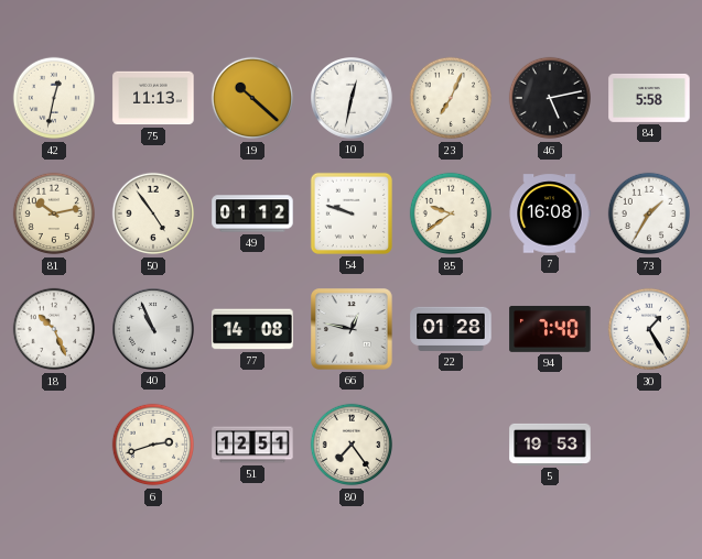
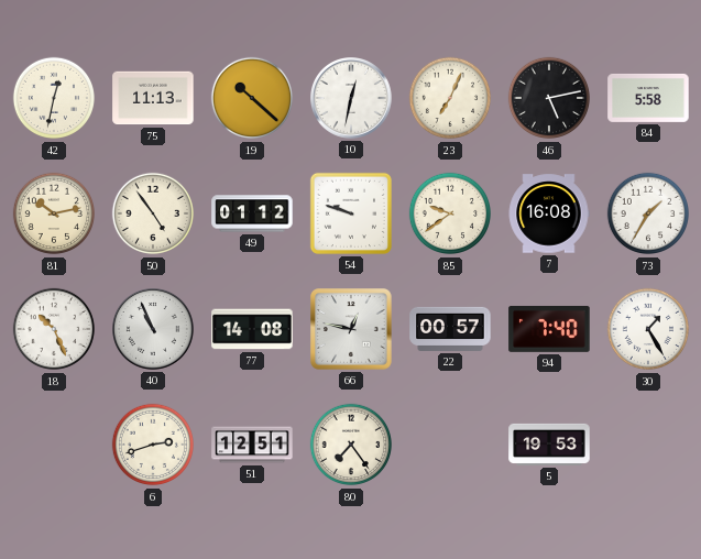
22: 01:28 -> 00:57
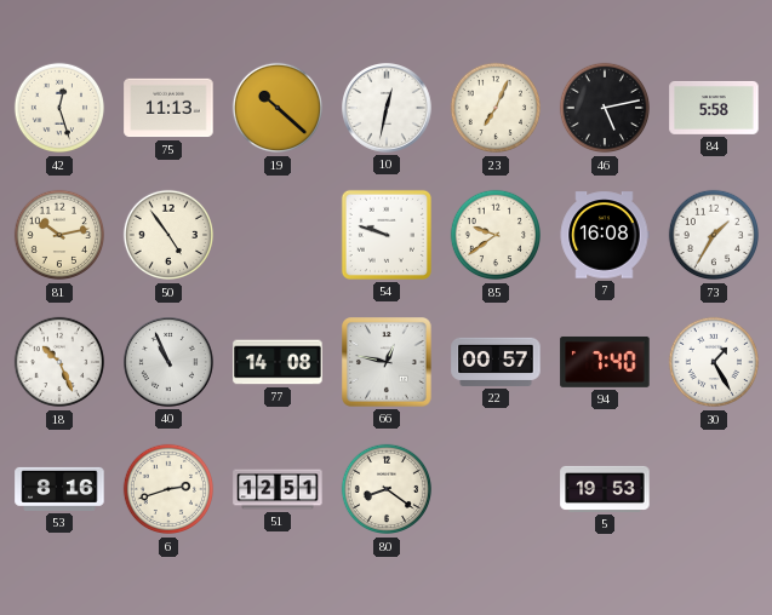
42: 12:32 -> 12:27
49: 01:12 -> none
53: none -> 8:16
80: 7:24 -> 8:21
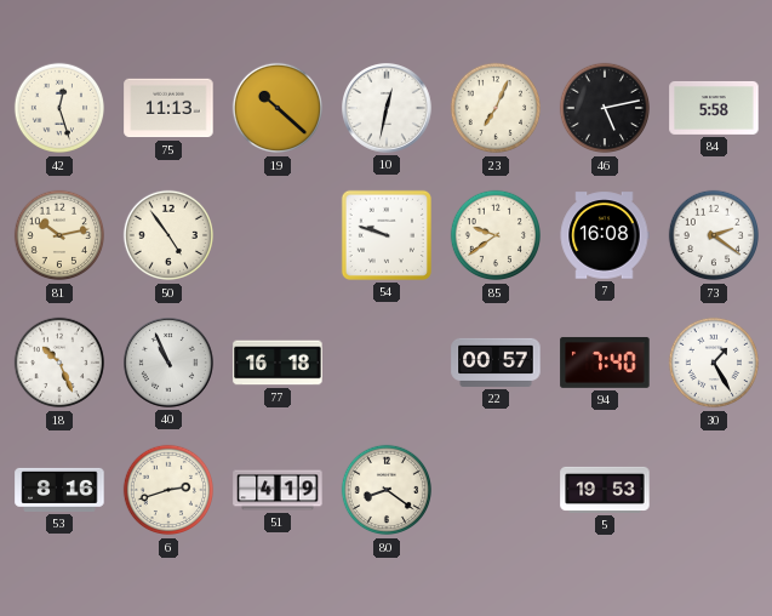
73: 1:35 -> 2:21
77: 14:08 -> 16:18
66: 12:47 -> none
51: 12:51 -> 4:19
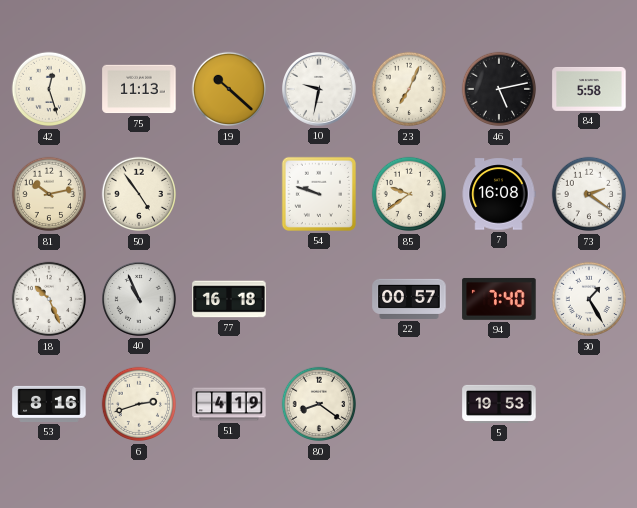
10: 12:32 -> 9:32
